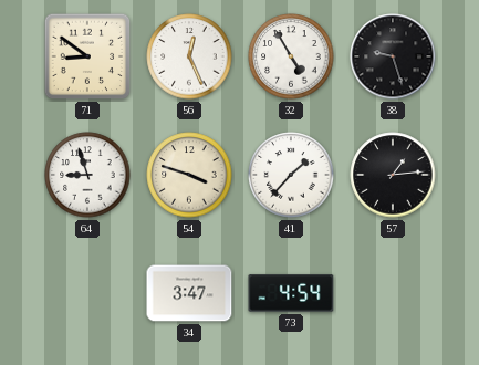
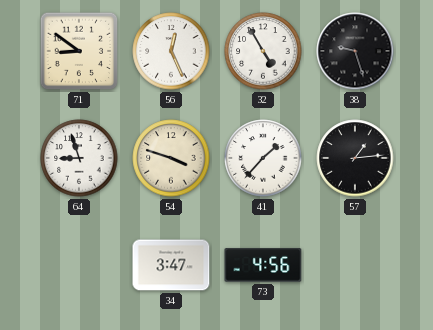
73: 4:54 -> 4:56
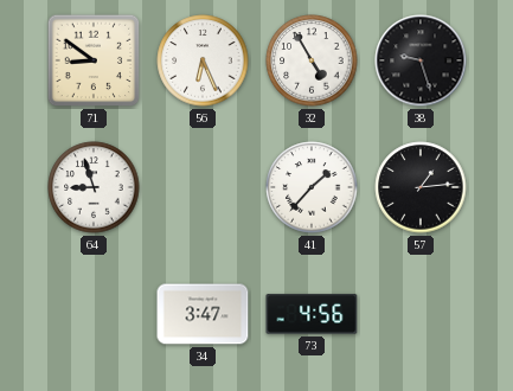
56: 12:26 -> 6:26
54: 3:48 -> none
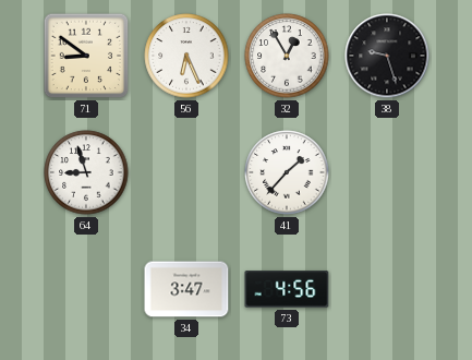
32: 4:55 -> 12:55
57: 1:14 -> none
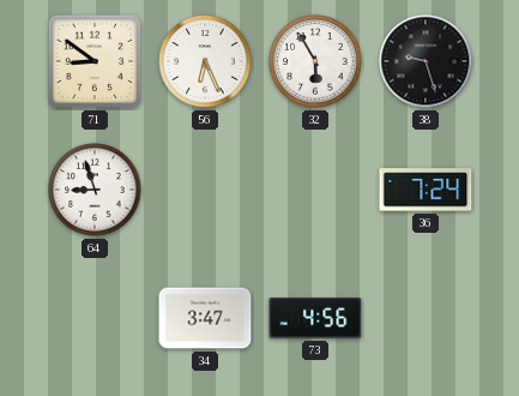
32: 12:55 -> 5:55
41: 1:37 -> none
36: none -> 7:24
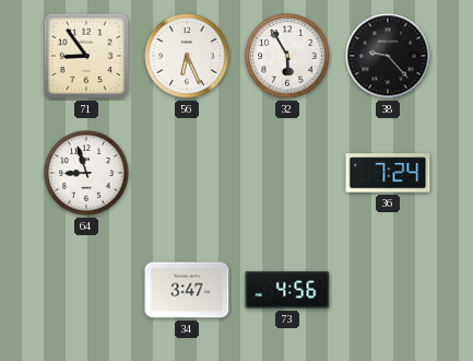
71: 8:51 -> 8:54
38: 9:27 -> 9:23
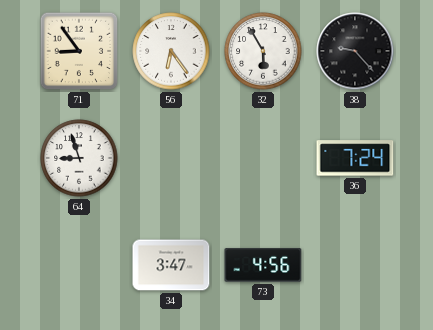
56: 6:26 -> 6:24
